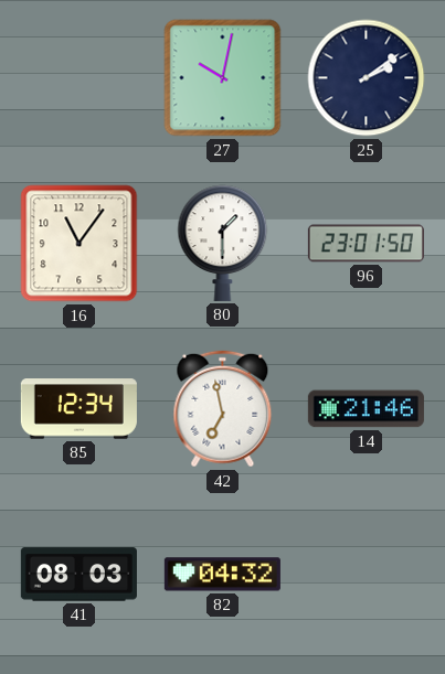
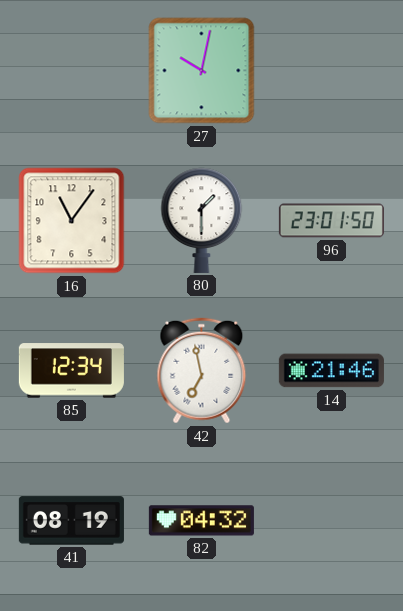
25: 2:09 -> none
41: 08:03 -> 08:19
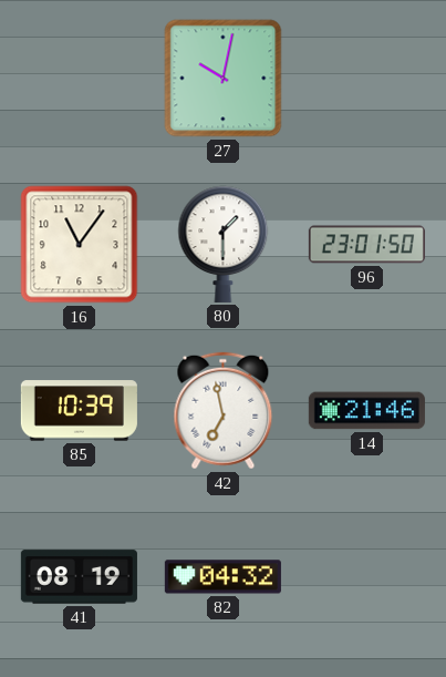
85: 12:34 -> 10:39
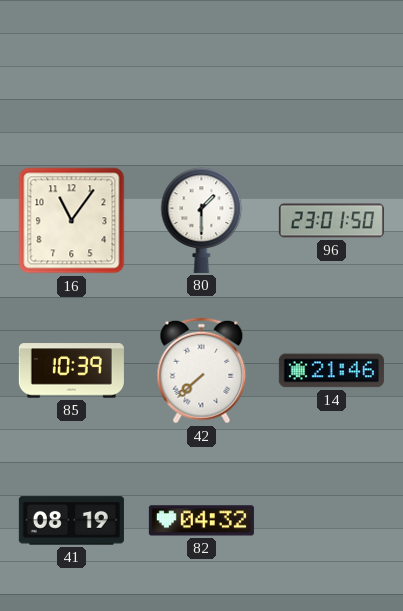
27: 10:02 -> none
42: 6:58 -> 7:38
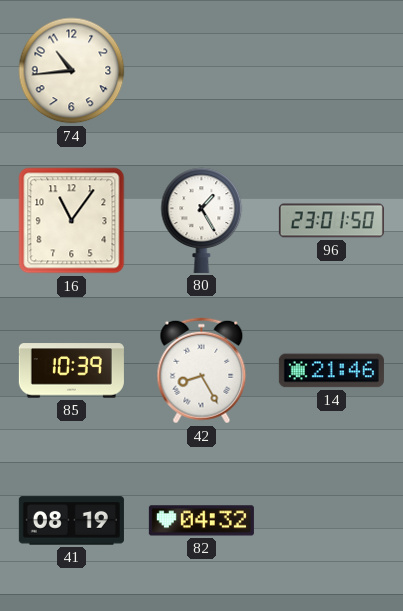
74: none -> 10:44
80: 1:30 -> 1:25
42: 7:38 -> 8:25
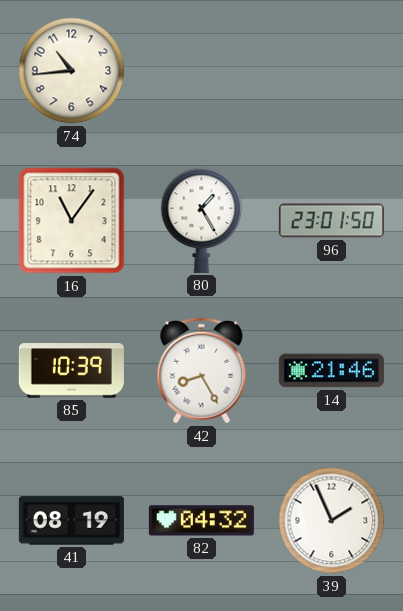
39: none -> 1:56
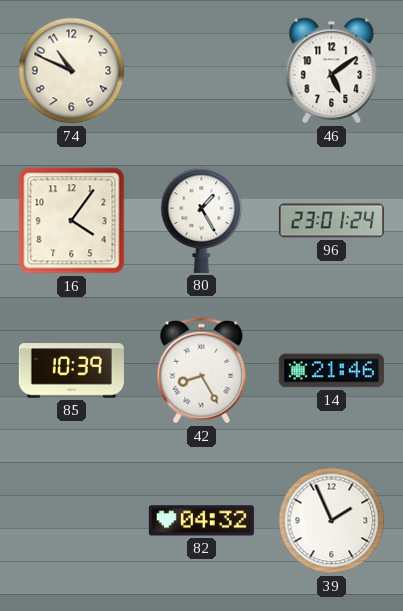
74: 10:44 -> 10:49
46: none -> 5:09
16: 11:06 -> 4:06
96: 23:01:50 -> 23:01:24
41: 08:19 -> none
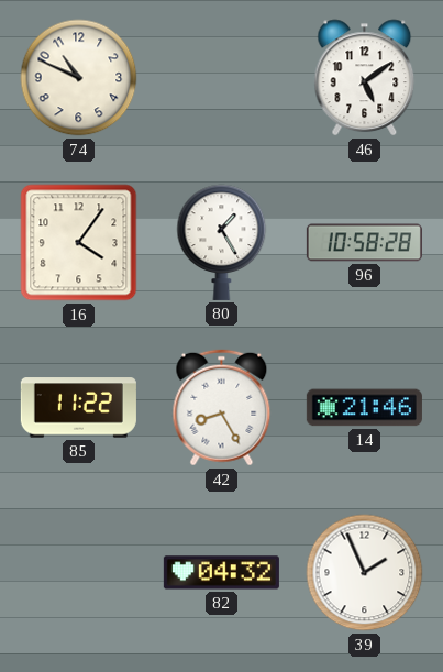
96: 23:01 -> 10:58
85: 10:39 -> 11:22
